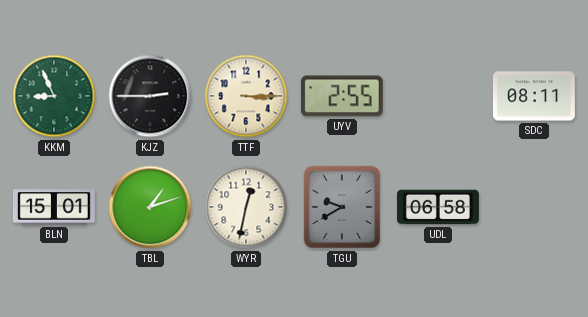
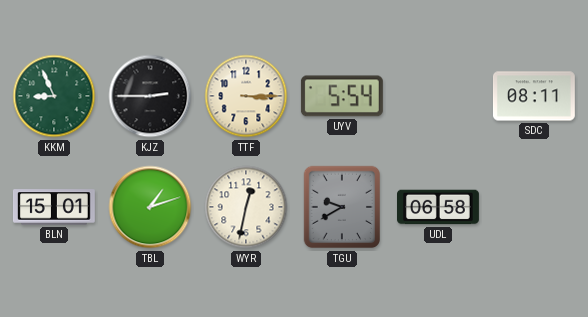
UYV: 2:55 -> 5:54
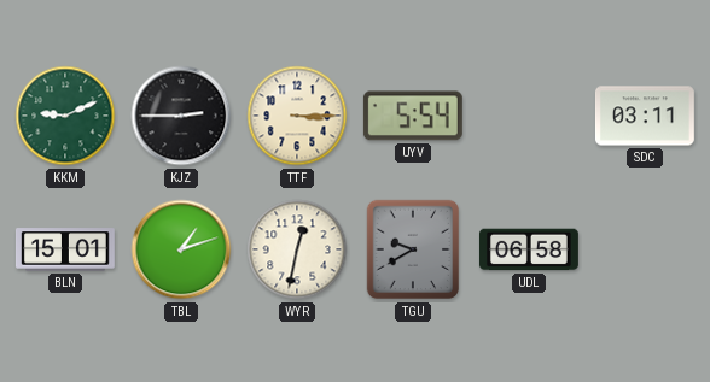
KKM: 8:56 -> 9:11
SDC: 08:11 -> 03:11
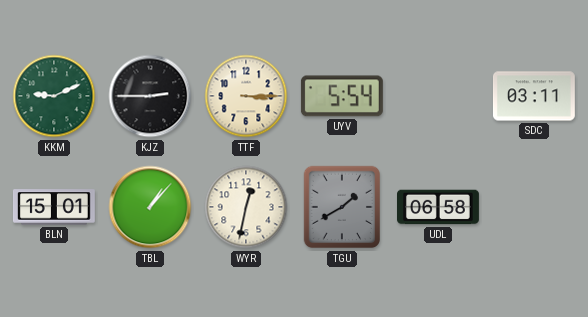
TBL: 1:12 -> 1:07
TGU: 9:40 -> 1:40
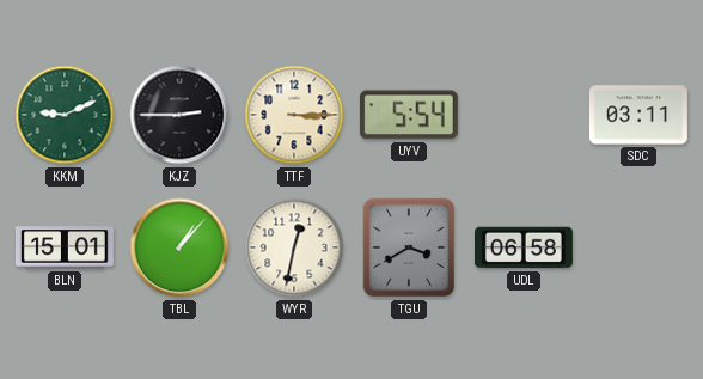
TGU: 1:40 -> 3:40
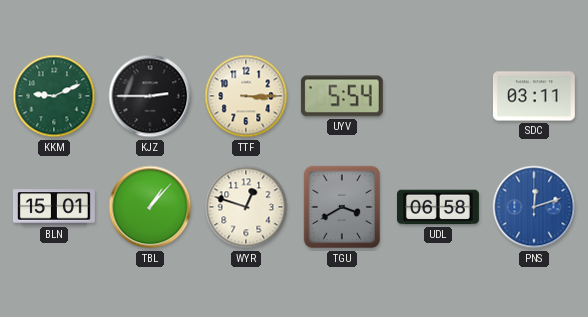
WYR: 12:32 -> 12:48
PNS: none -> 12:12
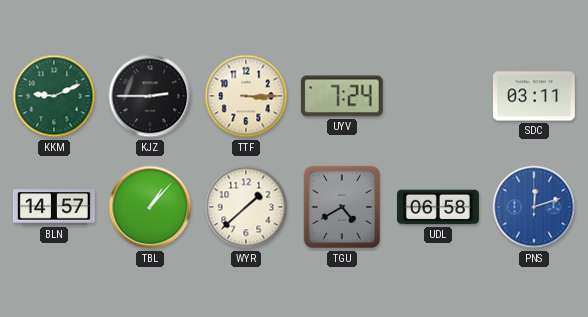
UYV: 5:54 -> 7:24
BLN: 15:01 -> 14:57
WYR: 12:48 -> 1:38
TGU: 3:40 -> 4:40
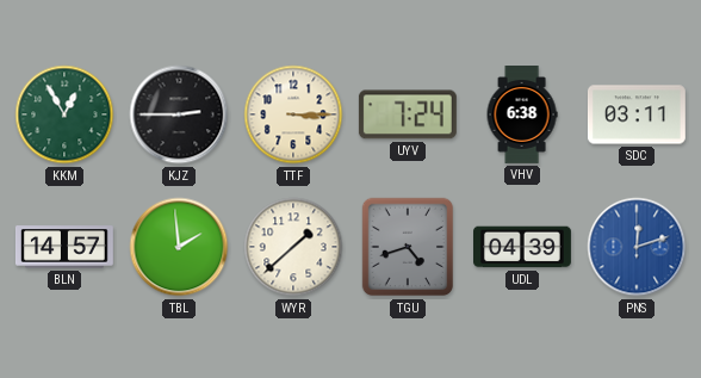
KKM: 9:11 -> 12:55
VHV: none -> 6:38
TBL: 1:07 -> 1:59
TGU: 4:40 -> 4:42
UDL: 06:58 -> 04:39
